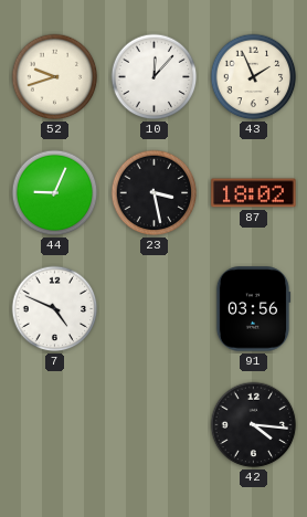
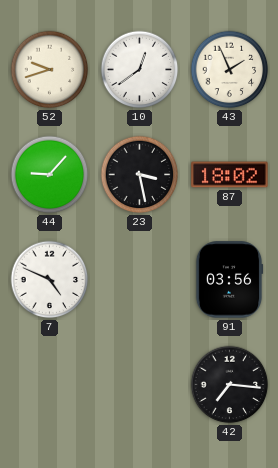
10: 12:07 -> 12:39
44: 9:04 -> 9:07
42: 4:16 -> 7:16
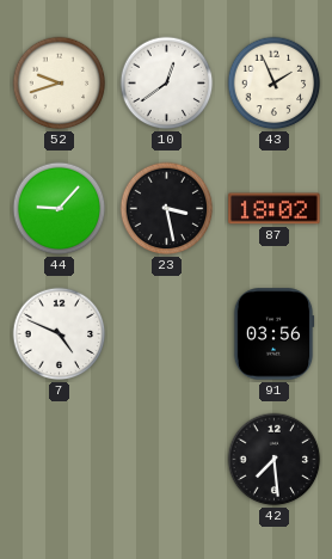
42: 7:16 -> 7:29
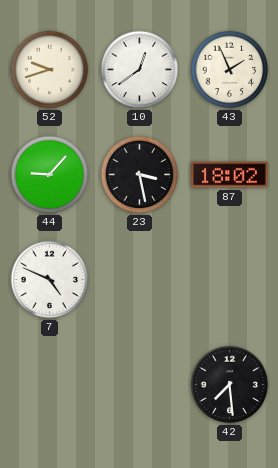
91: 03:56 -> none
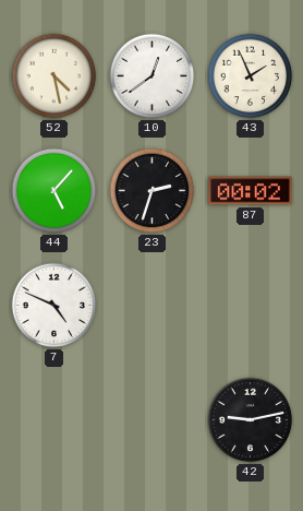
52: 9:42 -> 4:28
44: 9:07 -> 5:07
23: 3:28 -> 2:33
87: 18:02 -> 00:02
42: 7:29 -> 9:13
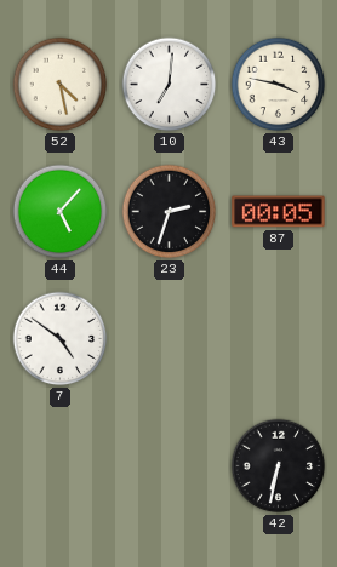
10: 12:39 -> 7:01
43: 1:56 -> 3:47
87: 00:02 -> 00:05
7: 4:49 -> 4:51
42: 9:13 -> 6:32
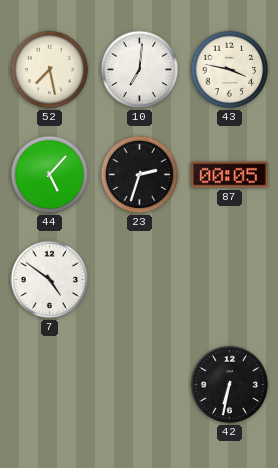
52: 4:28 -> 7:28
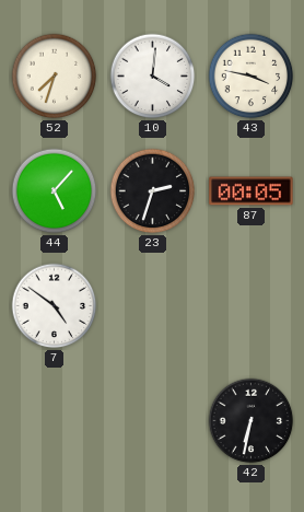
52: 7:28 -> 7:33
10: 7:01 -> 4:01
